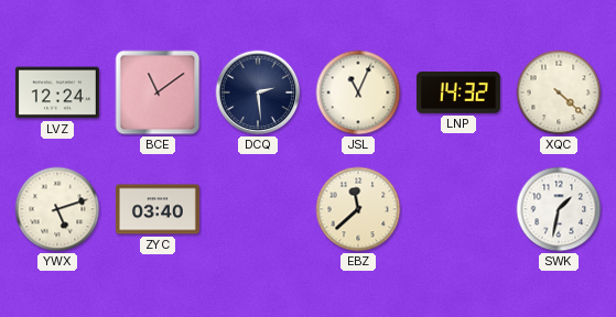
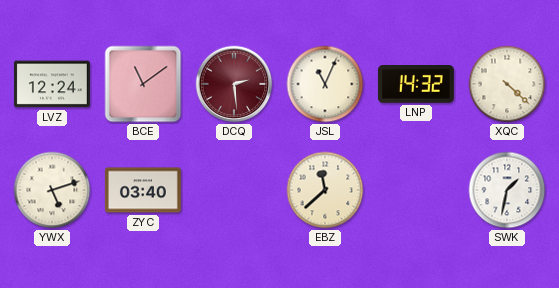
DCQ dial: navy -> burgundy
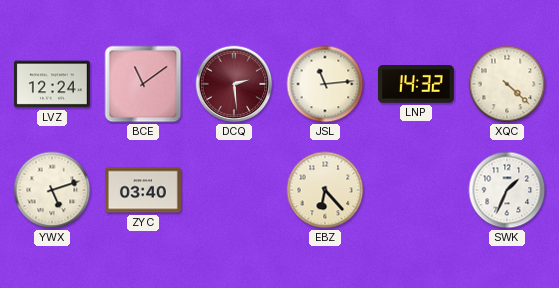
JSL: 11:04 -> 11:14
EBZ: 11:38 -> 6:23
SWK: 1:32 -> 1:34
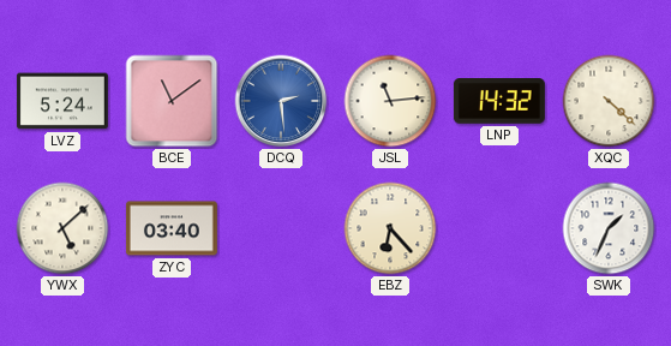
LVZ: 12:24 -> 5:24
DCQ dial: burgundy -> blue
YWX: 5:12 -> 5:08
